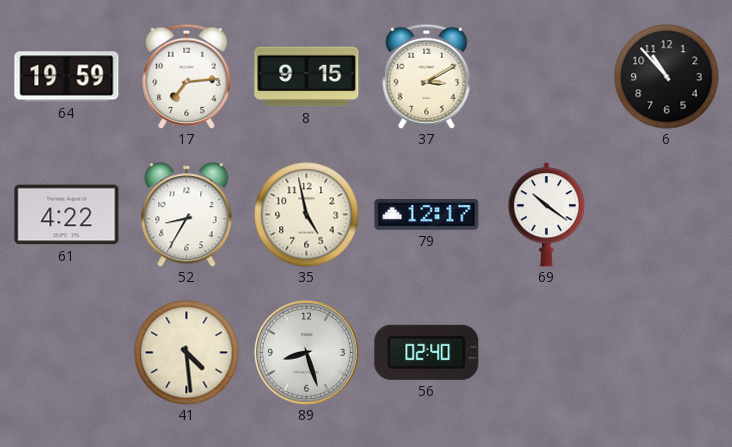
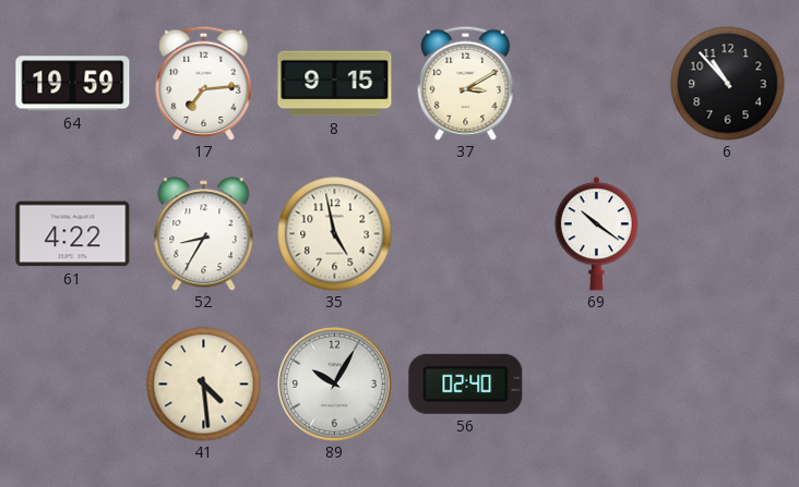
79: 12:17 -> none
89: 8:27 -> 10:05
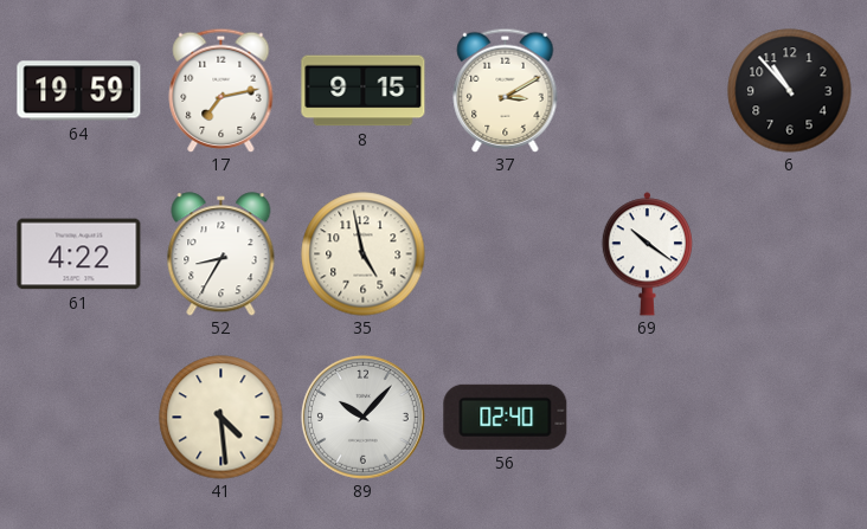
17: 7:14 -> 7:13
89: 10:05 -> 10:07
